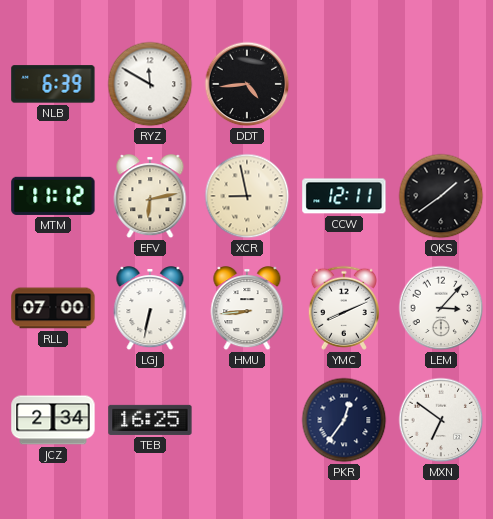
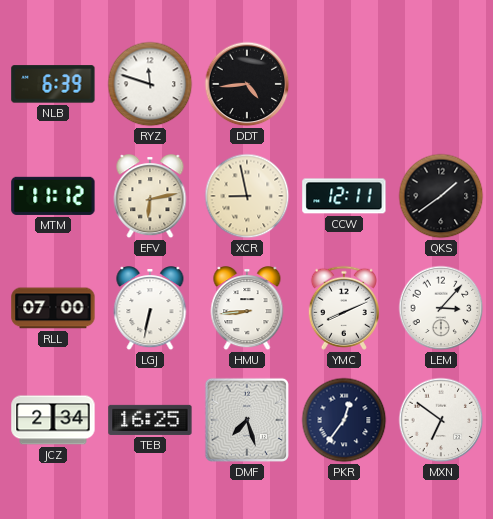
RYZ: 11:50 -> 11:48
DMF: none -> 7:27
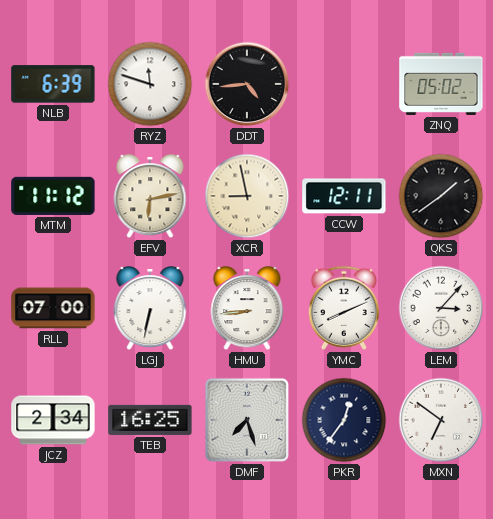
ZNQ: none -> 05:02
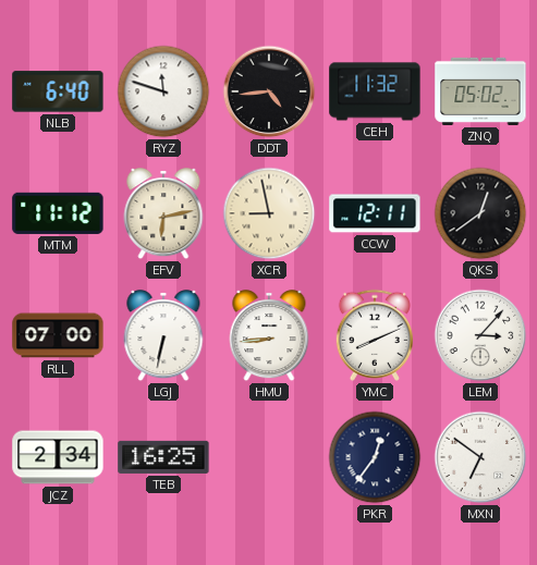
NLB: 6:39 -> 6:40
CEH: none -> 11:32
QKS: 1:39 -> 12:39
DMF: 7:27 -> none
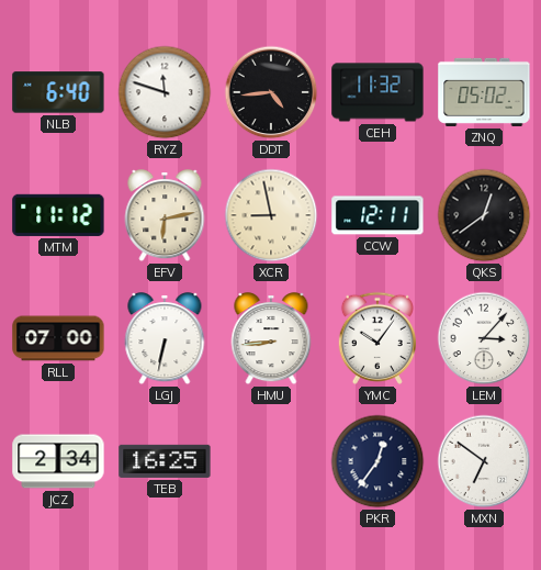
YMC: 8:11 -> 10:06
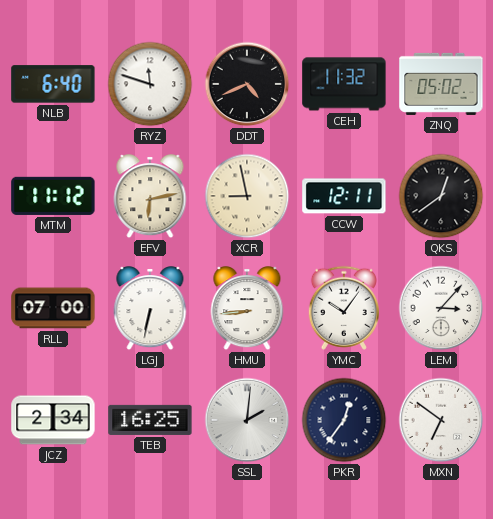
DDT: 4:44 -> 4:41
SSL: none -> 2:01
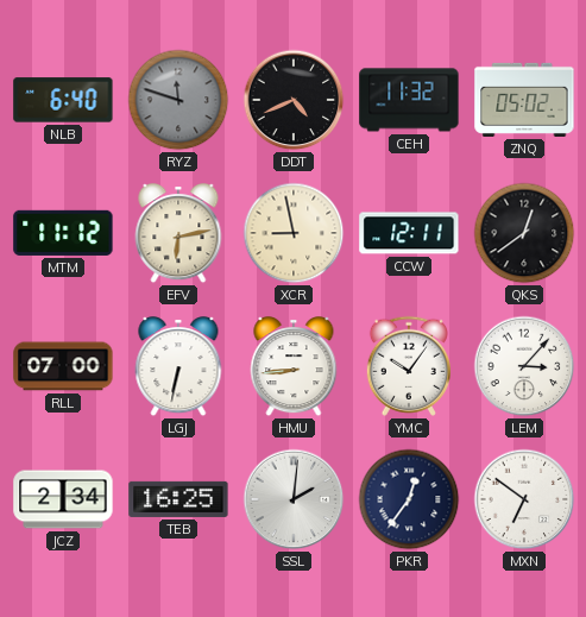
RYZ dial: white -> grey
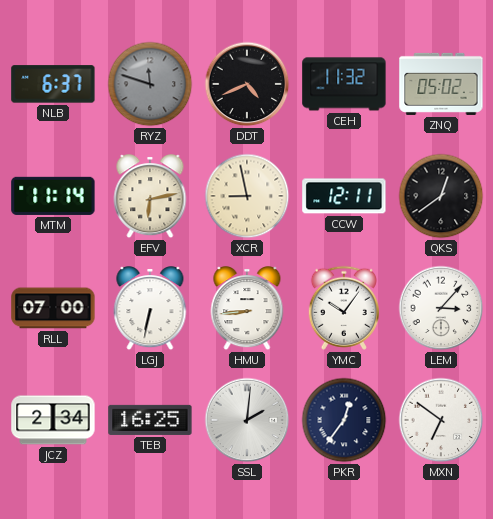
NLB: 6:40 -> 6:37
MTM: 11:12 -> 11:14
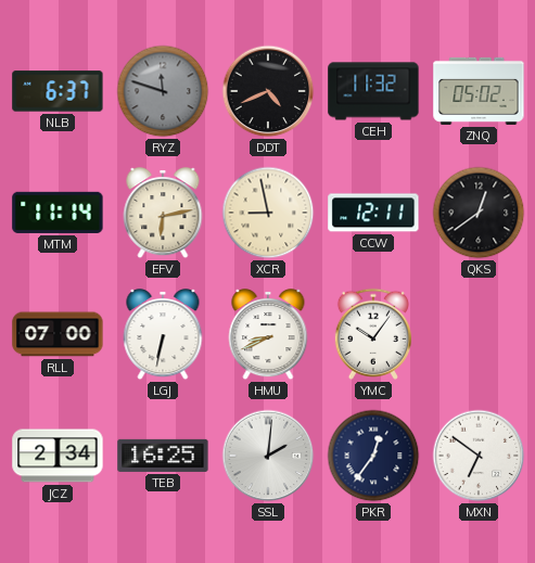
HMU: 8:44 -> 8:41
LEM: 3:07 -> none
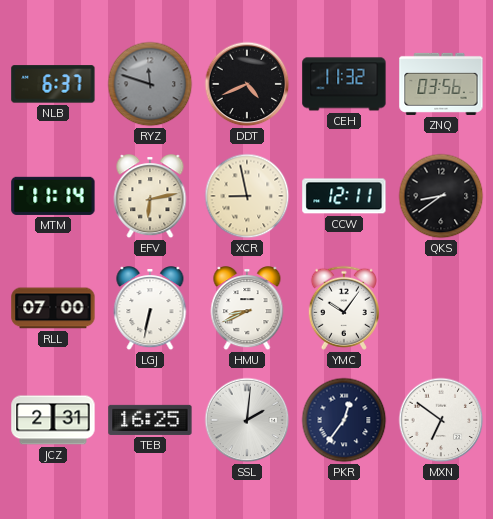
ZNQ: 05:02 -> 03:56
QKS: 12:39 -> 8:39
JCZ: 2:34 -> 2:31
